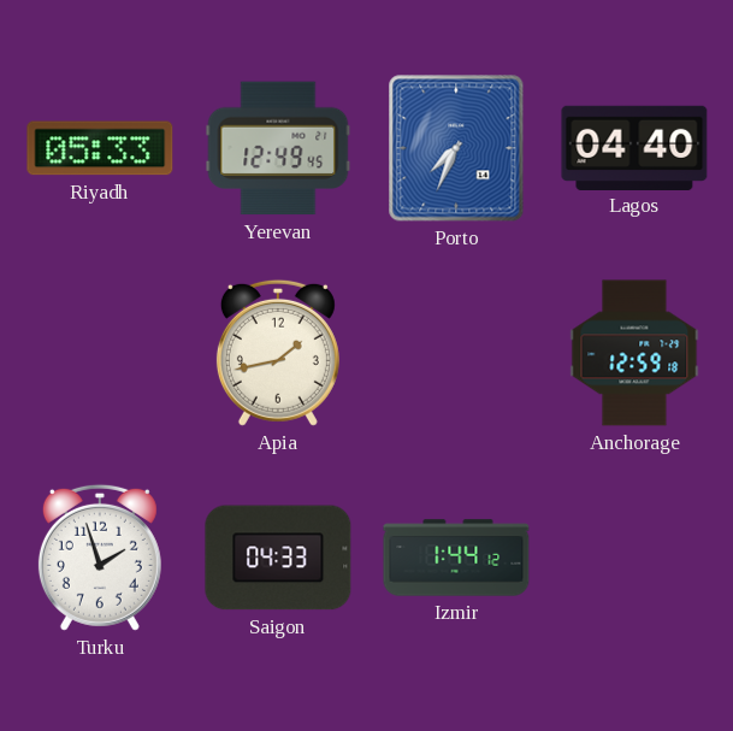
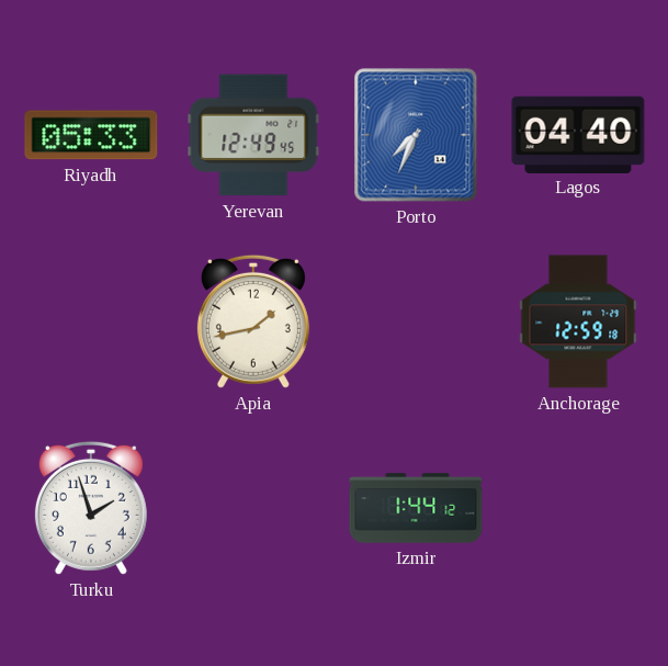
Saigon: 04:33 -> none
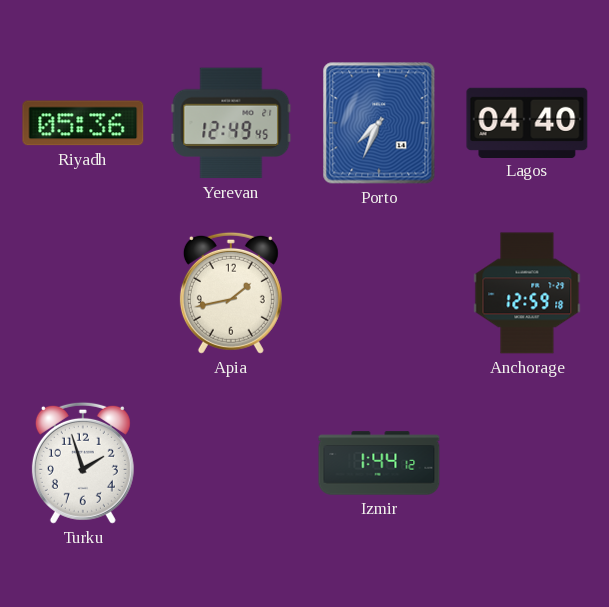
Riyadh: 05:33 -> 05:36
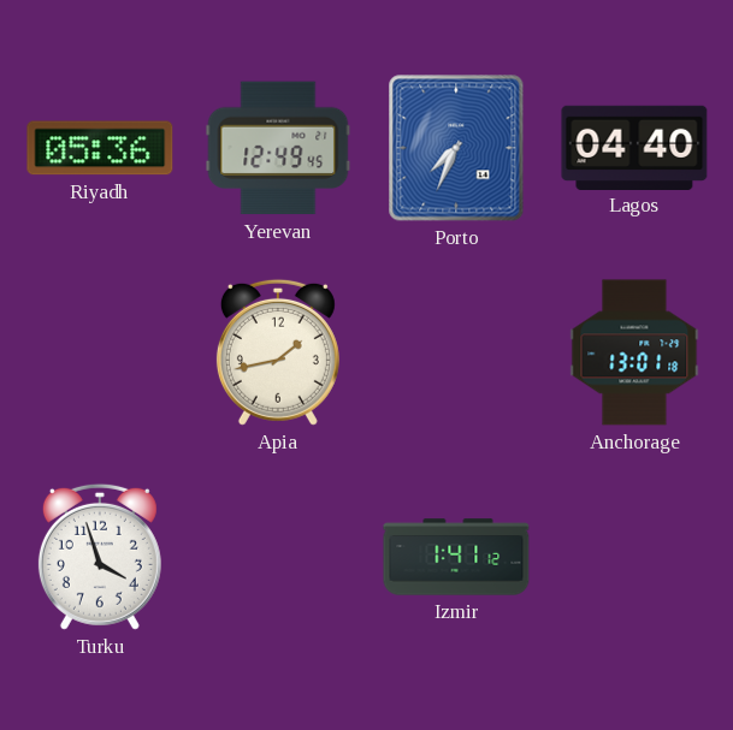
Anchorage: 12:59 -> 13:01
Turku: 1:57 -> 3:57
Izmir: 1:44 -> 1:41
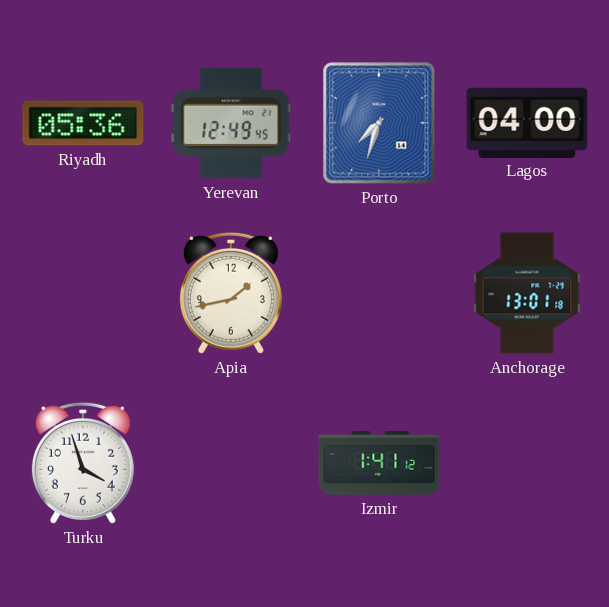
Porto: 7:34 -> 7:33
Lagos: 04:40 -> 04:00
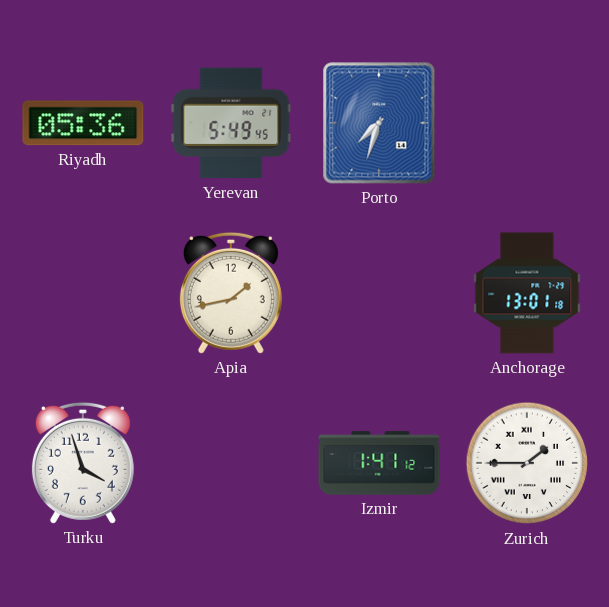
Yerevan: 12:49 -> 5:49
Lagos: 04:00 -> none
Zurich: none -> 1:45
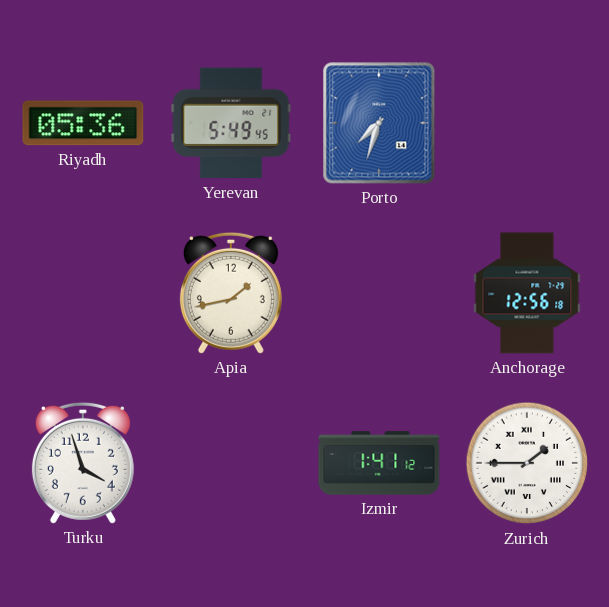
Anchorage: 13:01 -> 12:56
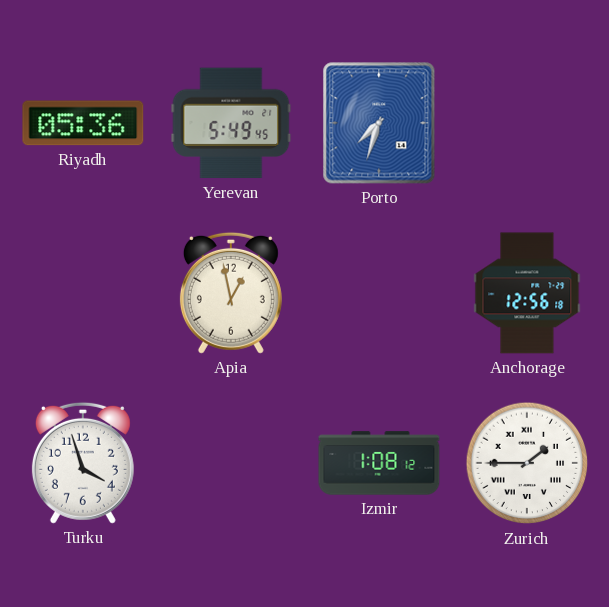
Apia: 1:43 -> 12:58
Izmir: 1:41 -> 1:08
